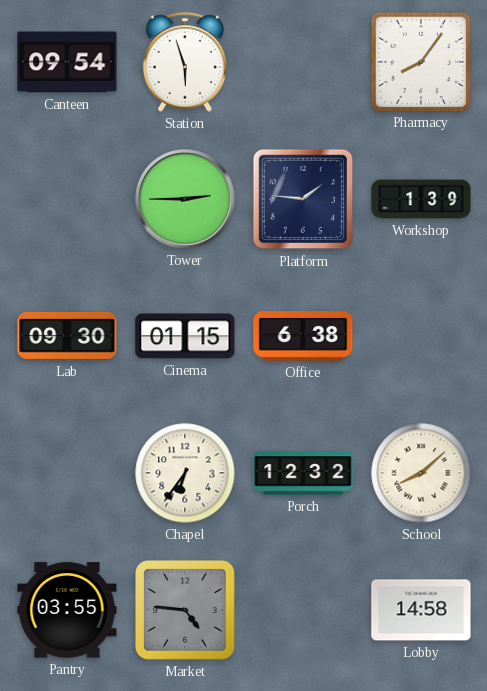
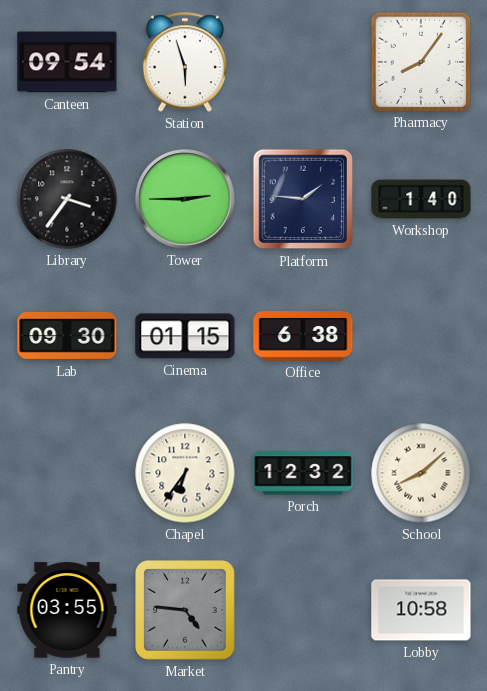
Library: none -> 3:36
Workshop: 1:39 -> 1:40
Lobby: 14:58 -> 10:58
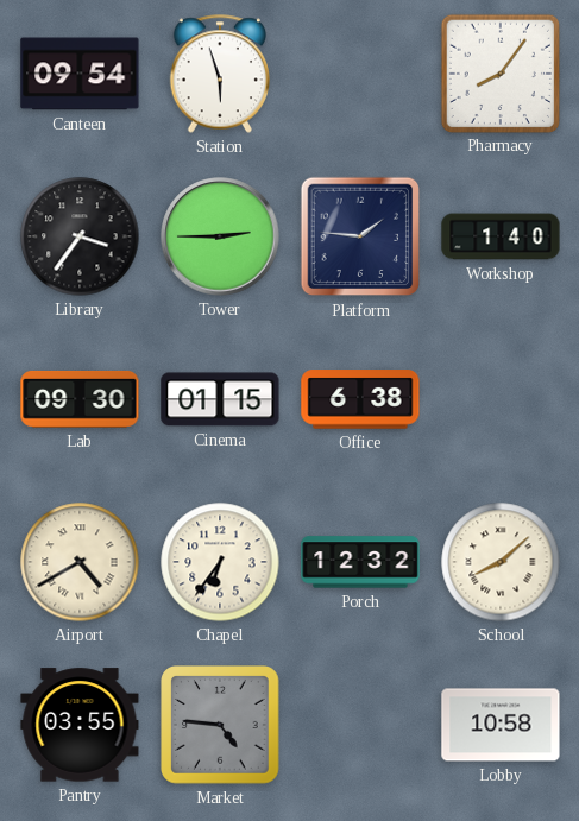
Airport: none -> 4:40
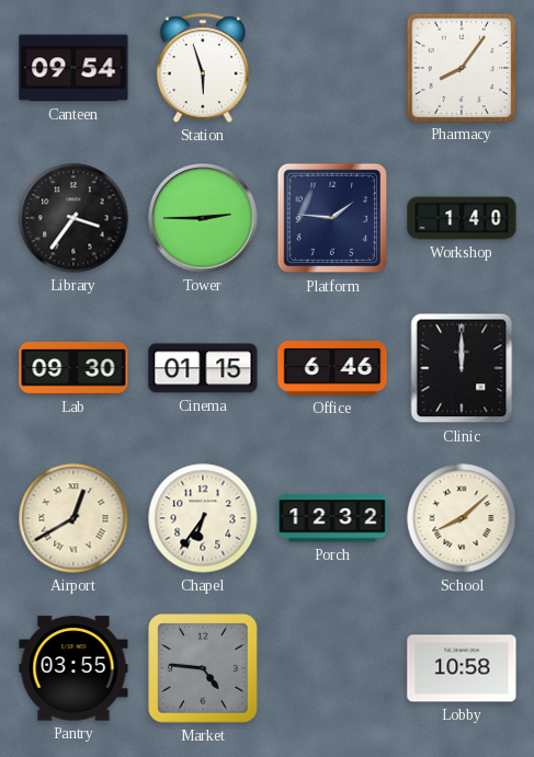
Office: 6:38 -> 6:46
Clinic: none -> 12:00
Airport: 4:40 -> 12:40
